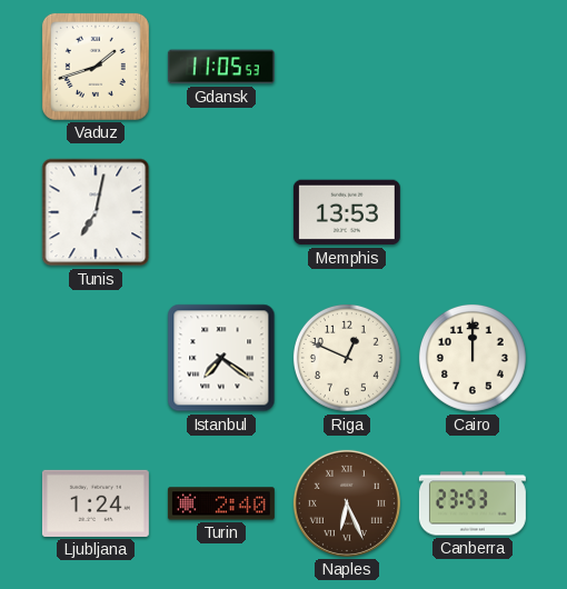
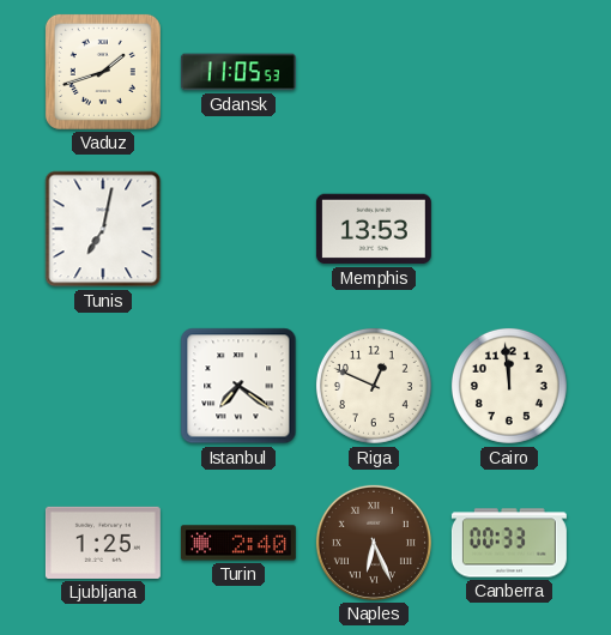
Cairo: 12:00 -> 11:59
Ljubljana: 1:24 -> 1:25
Canberra: 23:53 -> 00:33
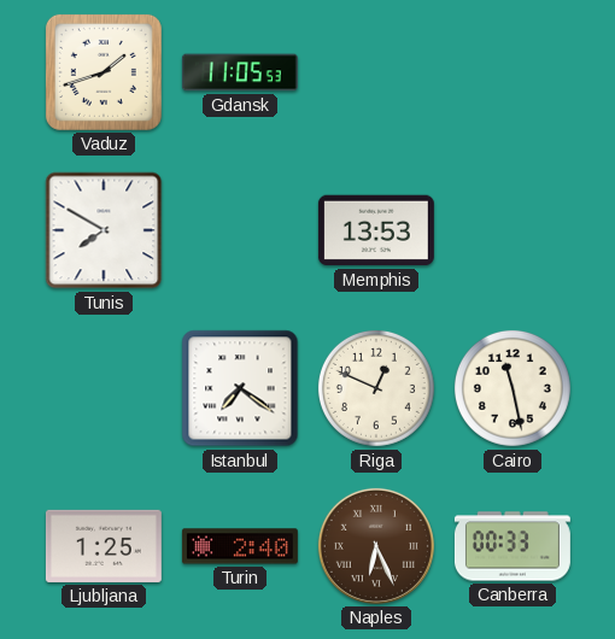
Tunis: 7:02 -> 7:50
Cairo: 11:59 -> 11:28
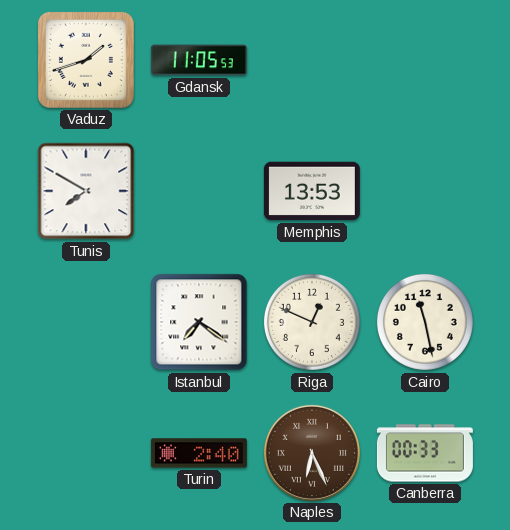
Ljubljana: 1:25 -> none
